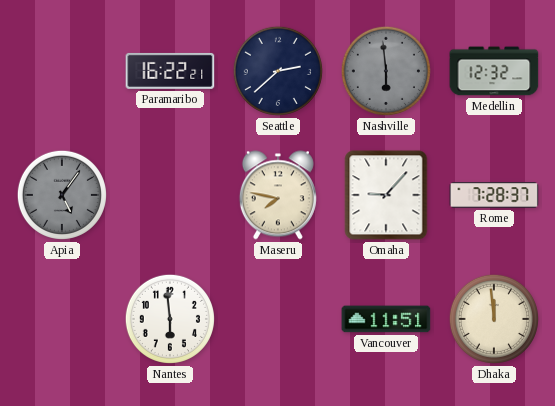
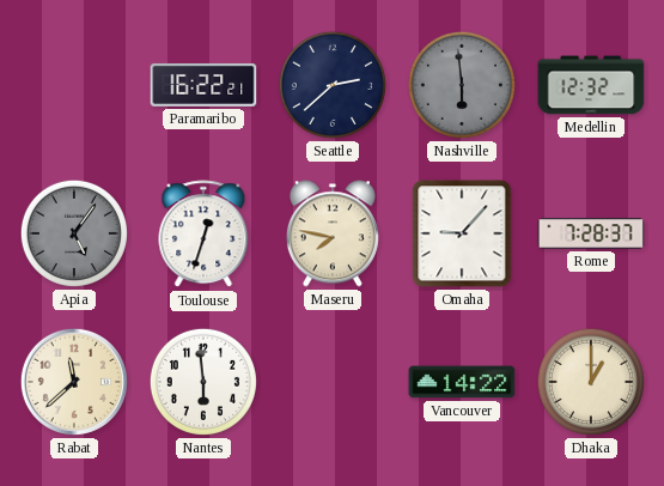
Toulouse: none -> 12:33
Rabat: none -> 11:38
Vancouver: 11:51 -> 14:22
Dhaka: 11:59 -> 1:00
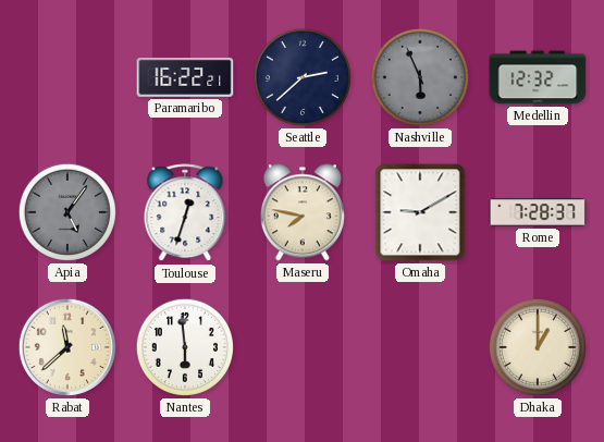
Nashville: 5:59 -> 5:56
Omaha: 9:07 -> 9:10
Vancouver: 14:22 -> none
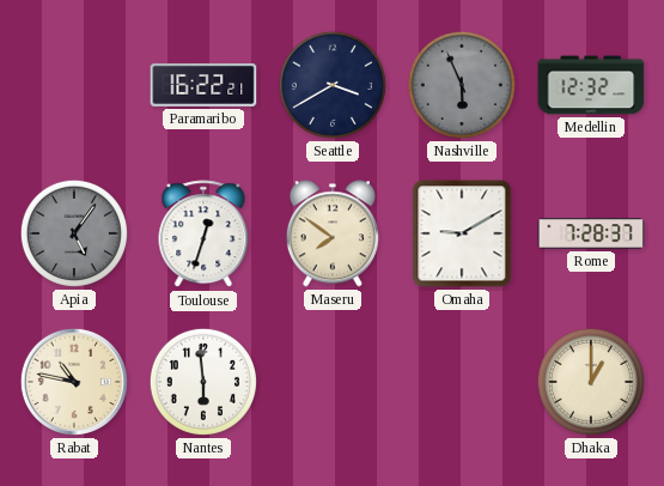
Seattle: 2:38 -> 3:40
Maseru: 7:47 -> 7:51
Rabat: 11:38 -> 10:47
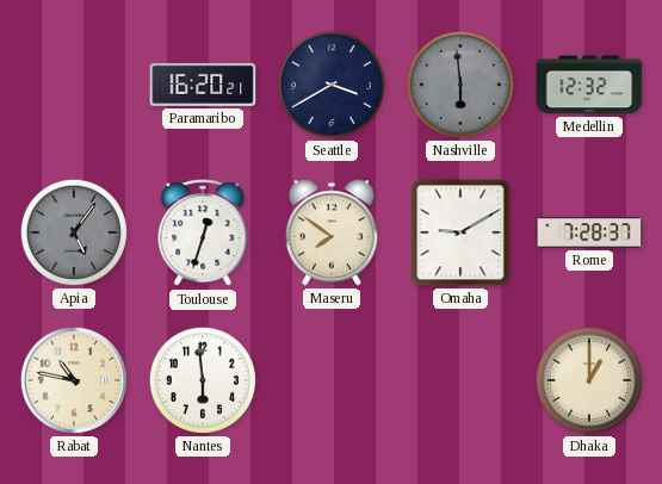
Paramaribo: 16:22 -> 16:20
Nashville: 5:56 -> 5:59
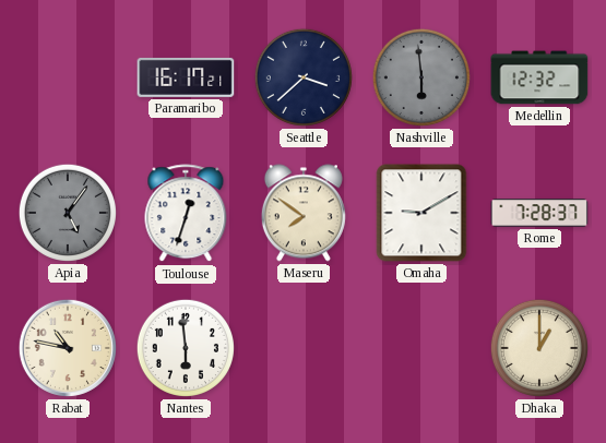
Paramaribo: 16:20 -> 16:17
Seattle: 3:40 -> 3:38
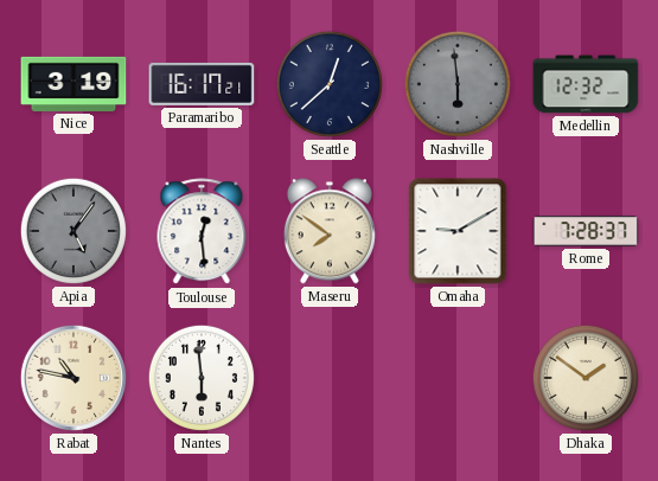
Nice: none -> 3:19
Seattle: 3:38 -> 12:38
Toulouse: 12:33 -> 12:29
Dhaka: 1:00 -> 1:51
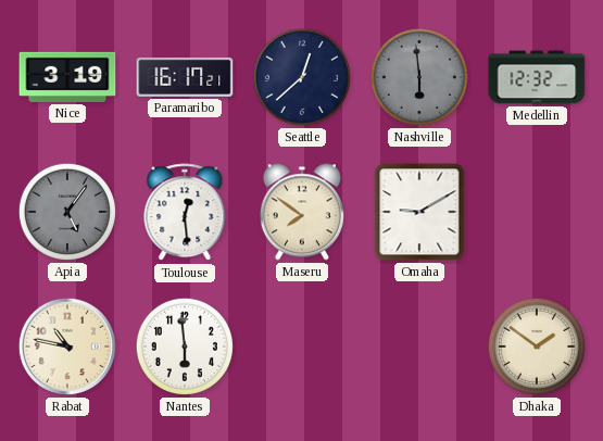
Rome: 7:28 -> none
